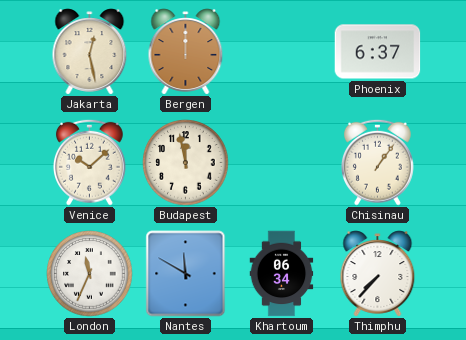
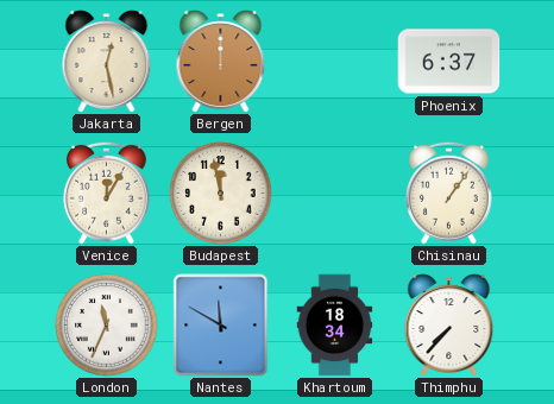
Venice: 10:08 -> 12:05
Khartoum: 06:34 -> 18:34
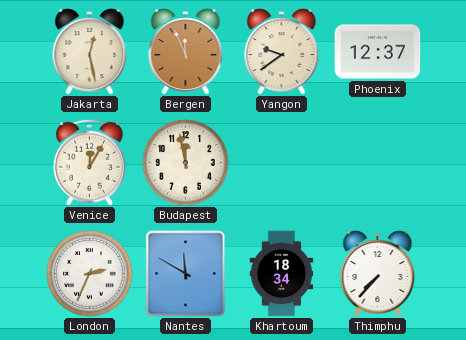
Bergen: 12:00 -> 11:56
Yangon: none -> 9:39
Phoenix: 6:37 -> 12:37
Chisinau: 1:06 -> none
London: 11:34 -> 2:34
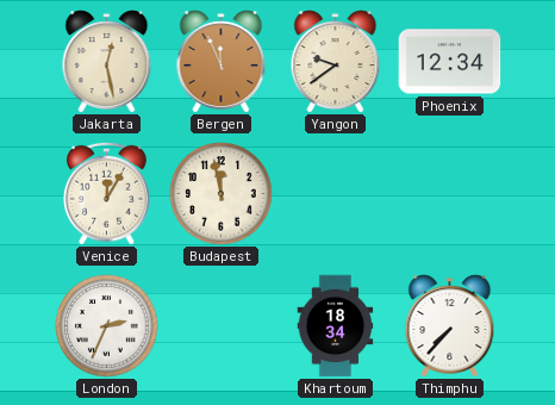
Phoenix: 12:37 -> 12:34
Nantes: 11:50 -> none
